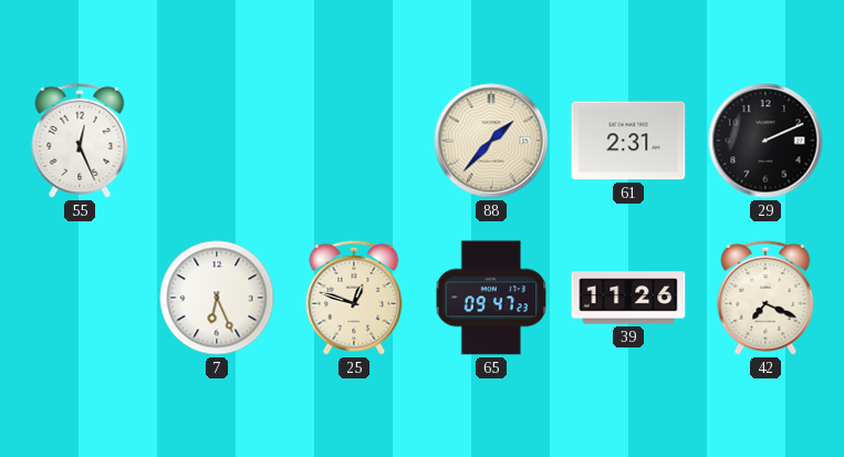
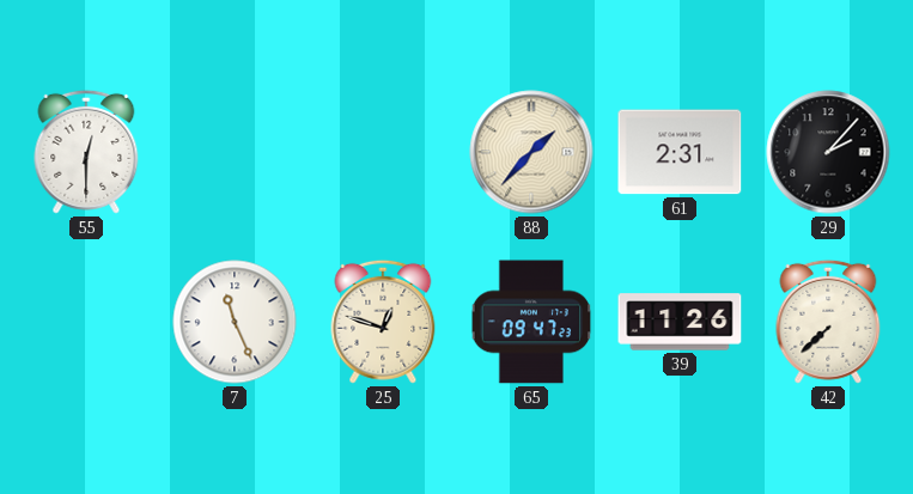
55: 12:26 -> 12:30
29: 2:11 -> 2:07
7: 6:26 -> 11:26
42: 7:19 -> 7:38
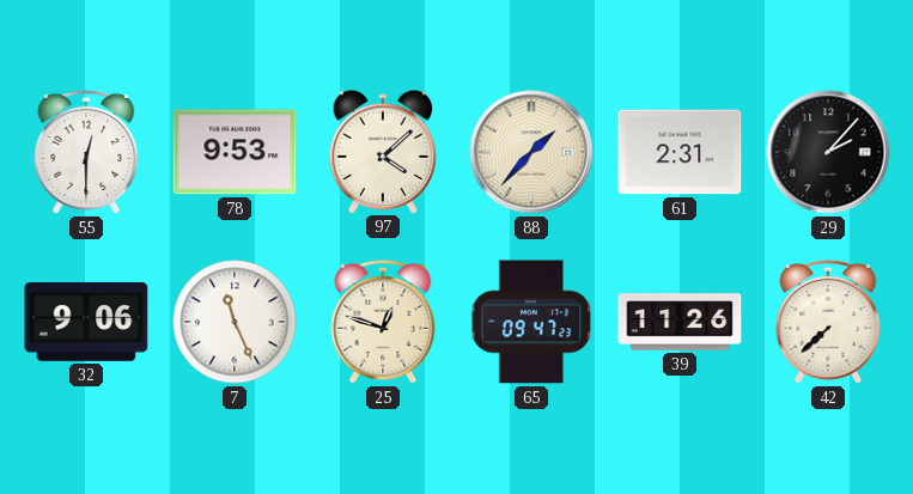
78: none -> 9:53
97: none -> 4:08
32: none -> 9:06
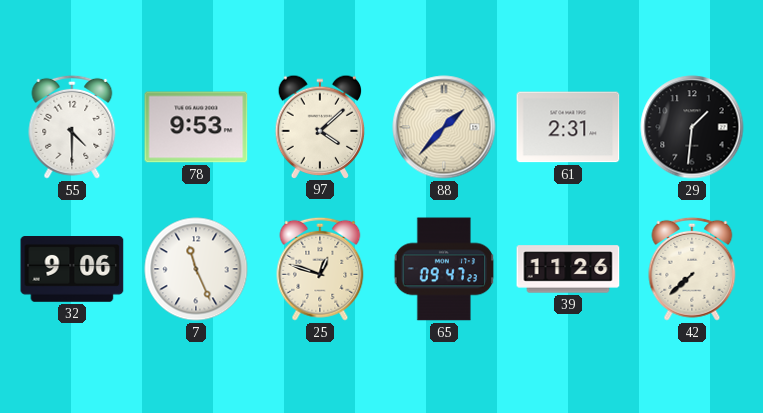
55: 12:30 -> 4:30
29: 2:07 -> 1:31
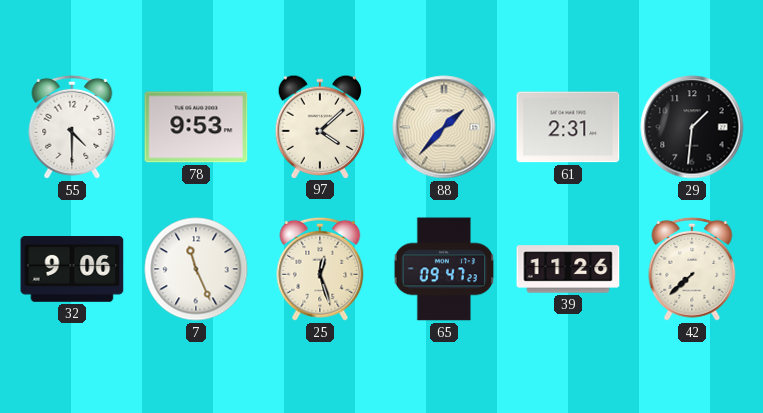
25: 12:48 -> 12:27
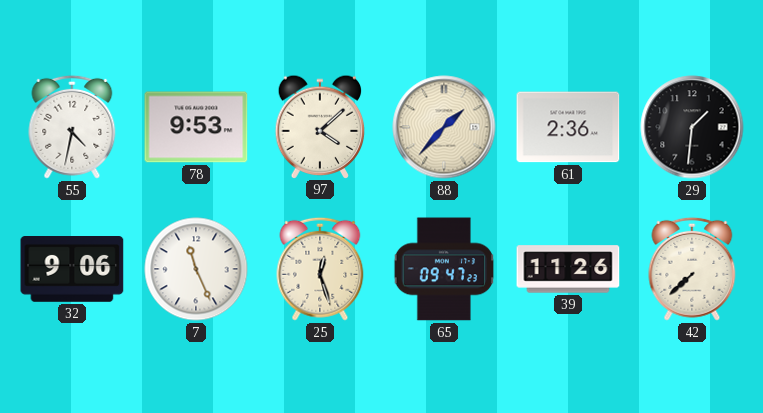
55: 4:30 -> 4:32
61: 2:31 -> 2:36
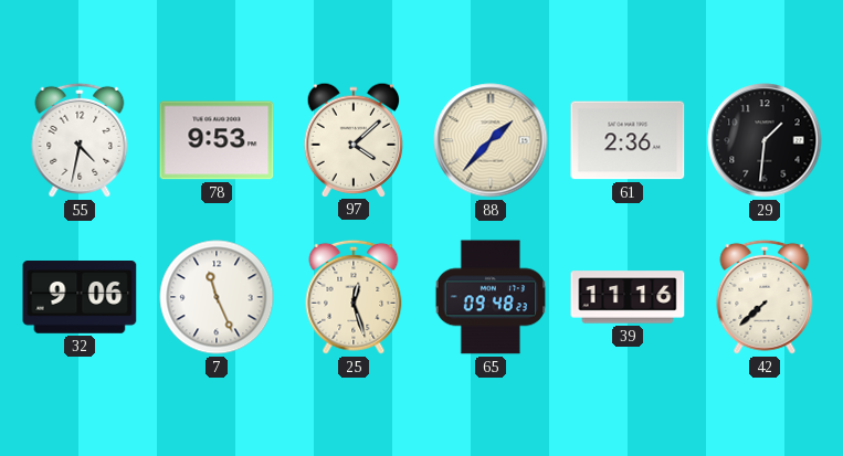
65: 09:47 -> 09:48
39: 11:26 -> 11:16
